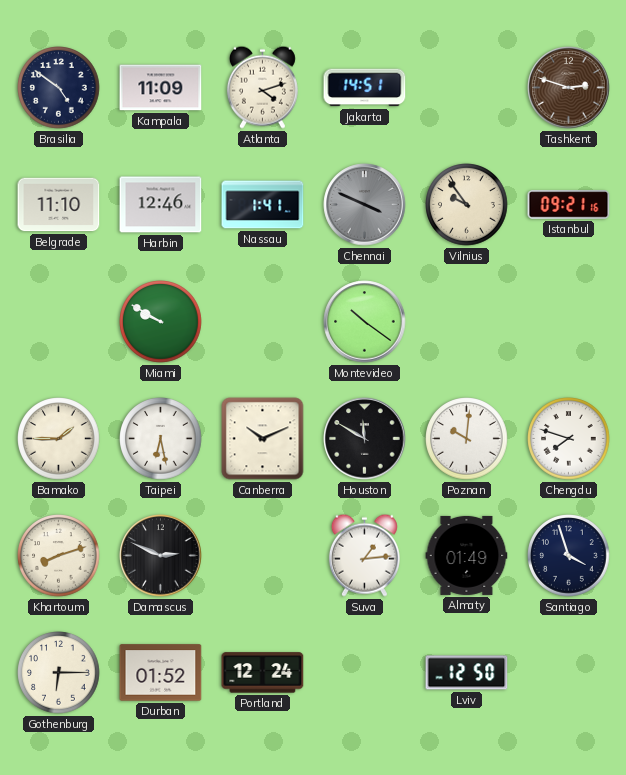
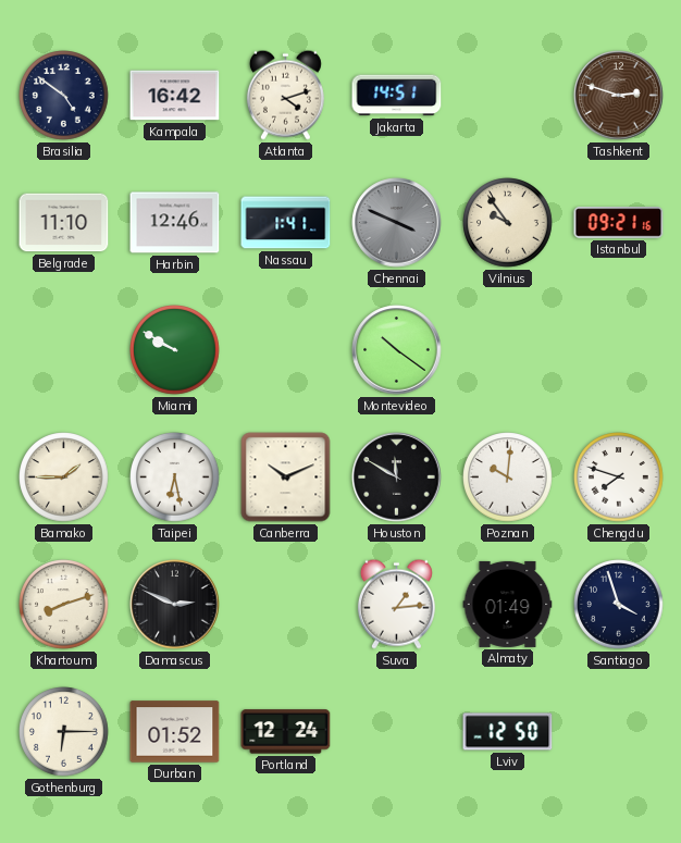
Kampala: 11:09 -> 16:42
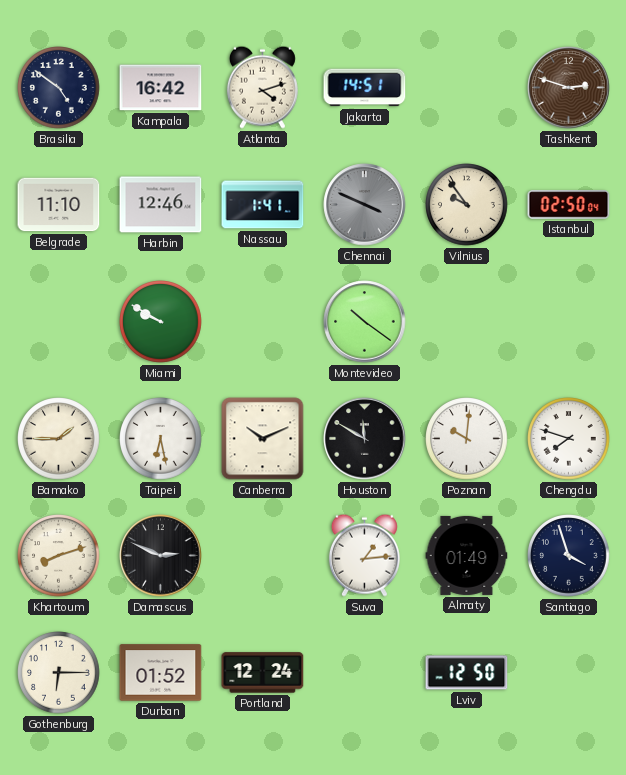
Istanbul: 09:21 -> 02:50
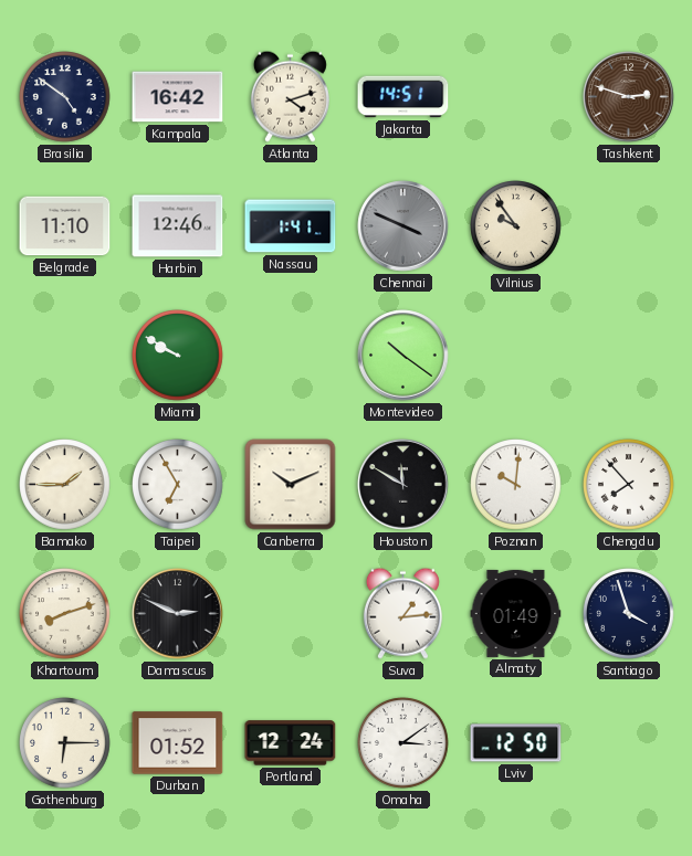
Istanbul: 02:50 -> none
Taipei: 6:28 -> 6:55
Chengdu: 7:48 -> 7:53
Omaha: none -> 3:09
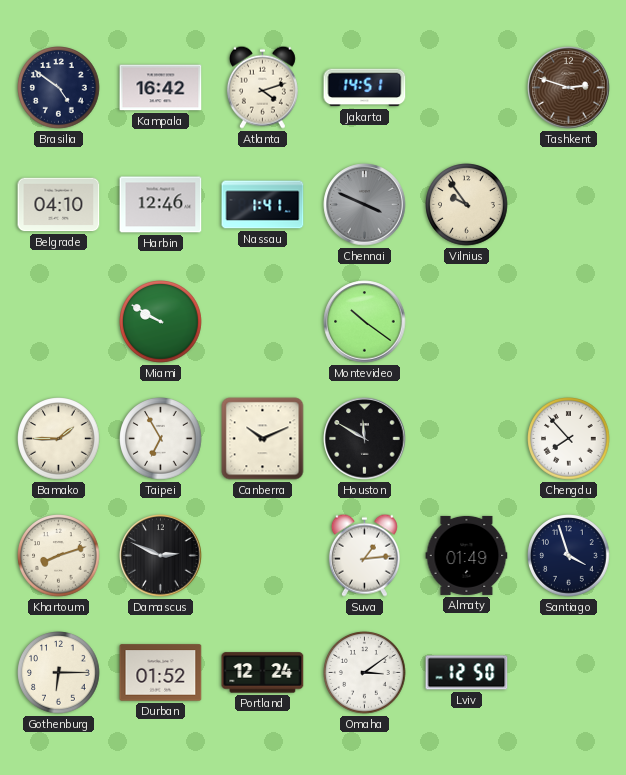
Belgrade: 11:10 -> 04:10
Poznan: 10:01 -> none
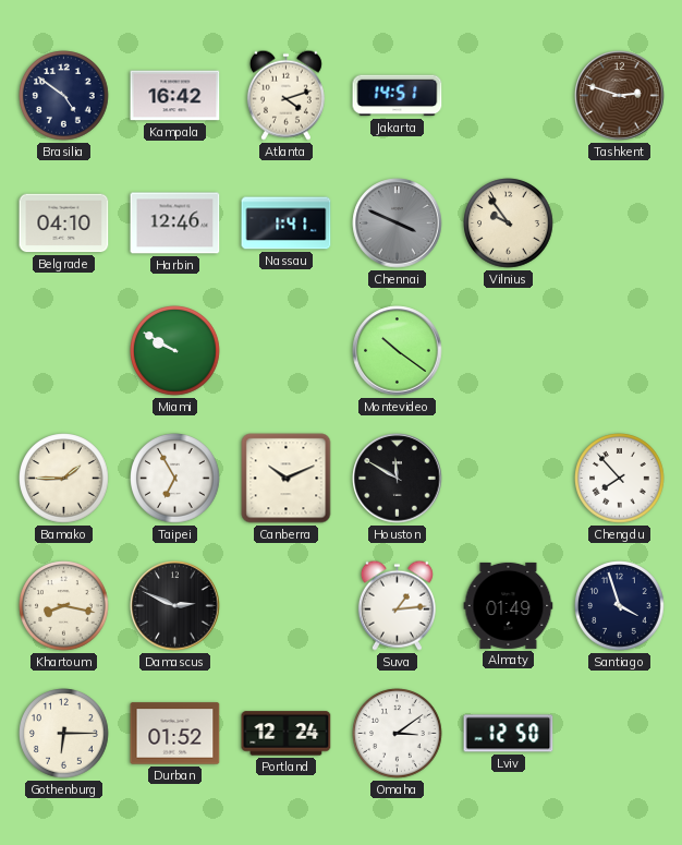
Khartoum: 8:12 -> 8:17
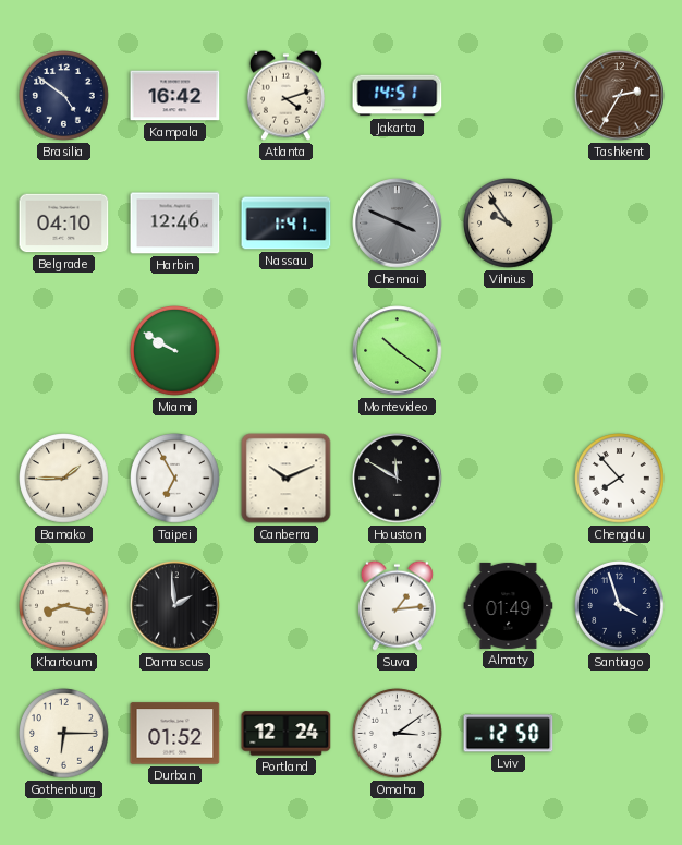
Tashkent: 2:48 -> 2:35
Damascus: 2:49 -> 1:59
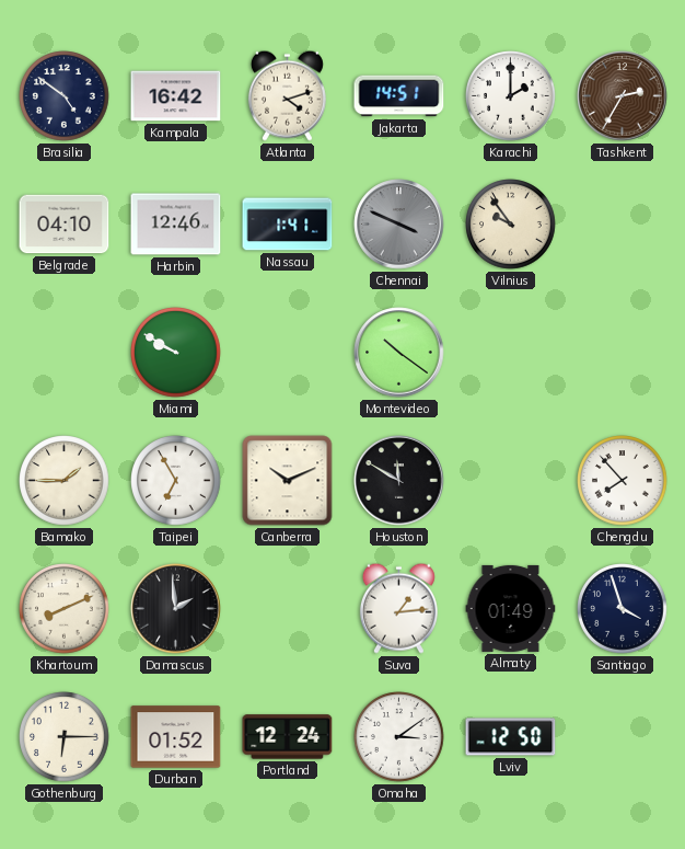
Karachi: none -> 2:00
Khartoum: 8:17 -> 8:11
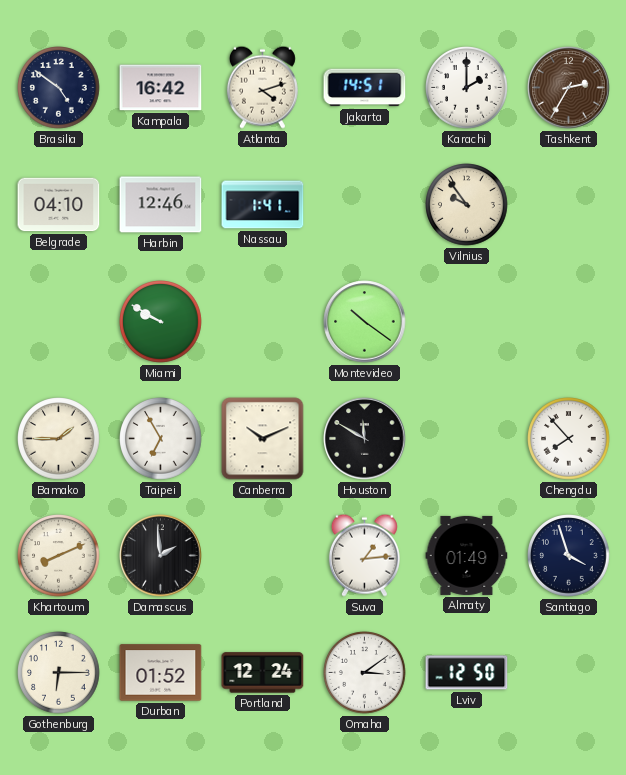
Chennai: 3:49 -> none
